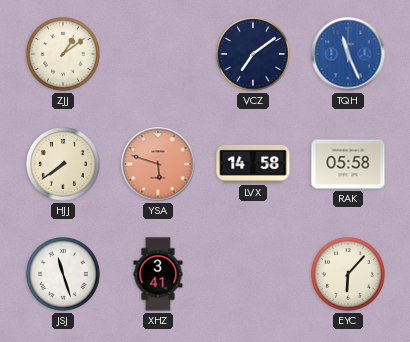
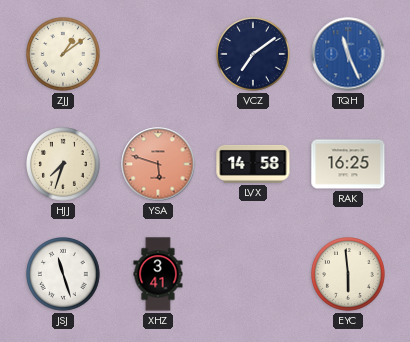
HJJ: 7:39 -> 7:33
RAK: 05:58 -> 16:25
EYC: 6:07 -> 5:59
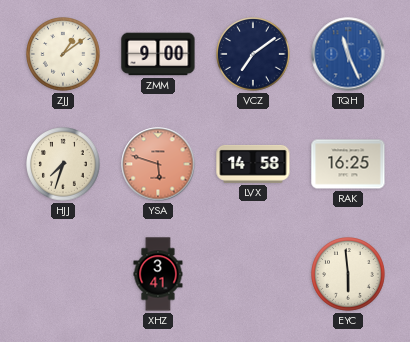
ZMM: none -> 9:00
JSJ: 11:27 -> none
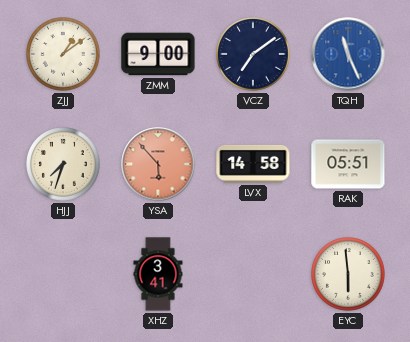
YSA: 5:48 -> 5:53
RAK: 16:25 -> 05:51
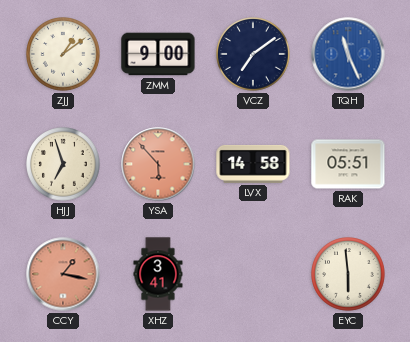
HJJ: 7:33 -> 6:57
CCY: none -> 1:17
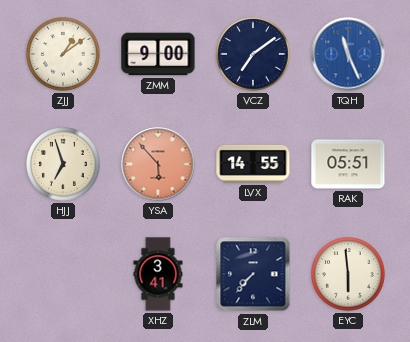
LVX: 14:58 -> 14:55
CCY: 1:17 -> none
ZLM: none -> 7:37
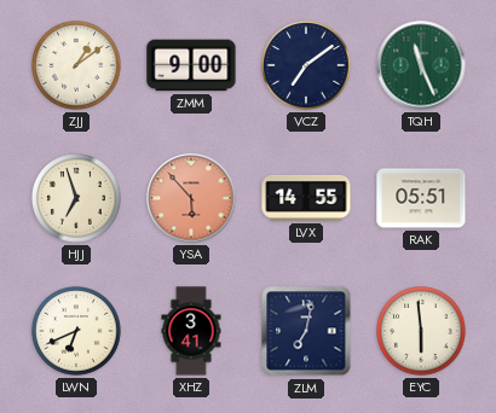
TQH dial: blue -> green
LWN: none -> 6:41
ZLM: 7:37 -> 7:02
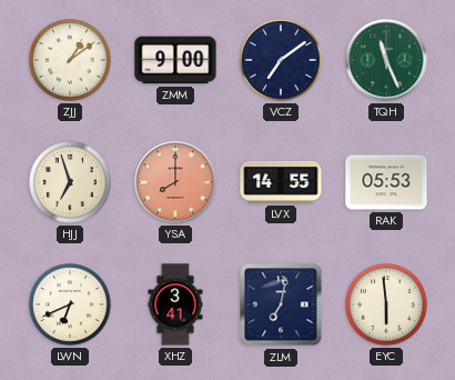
YSA: 5:53 -> 8:00
RAK: 05:51 -> 05:53
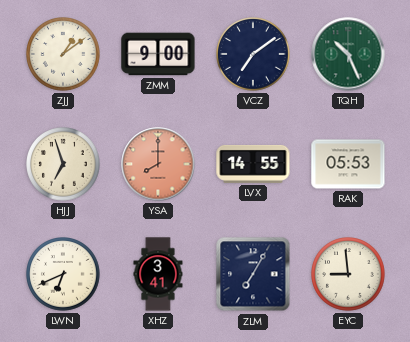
TQH: 11:26 -> 10:26
ZLM: 7:02 -> 7:05
EYC: 5:59 -> 8:59
